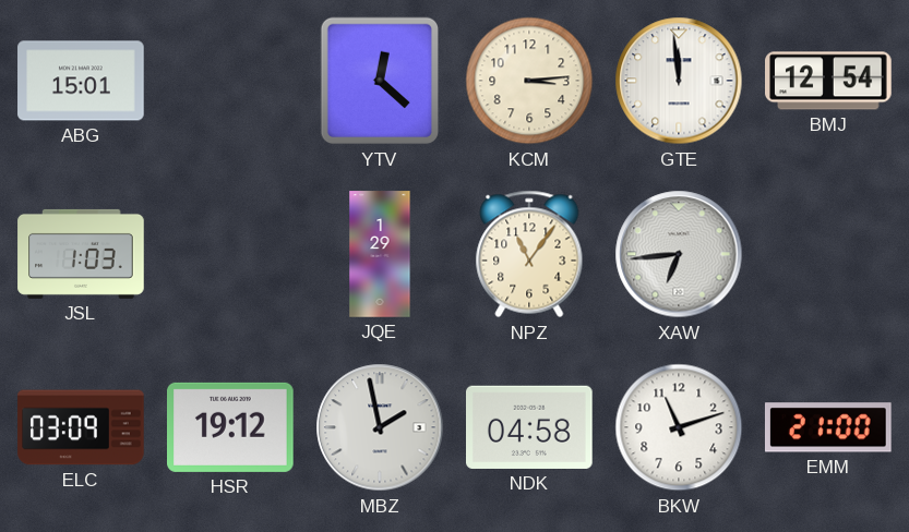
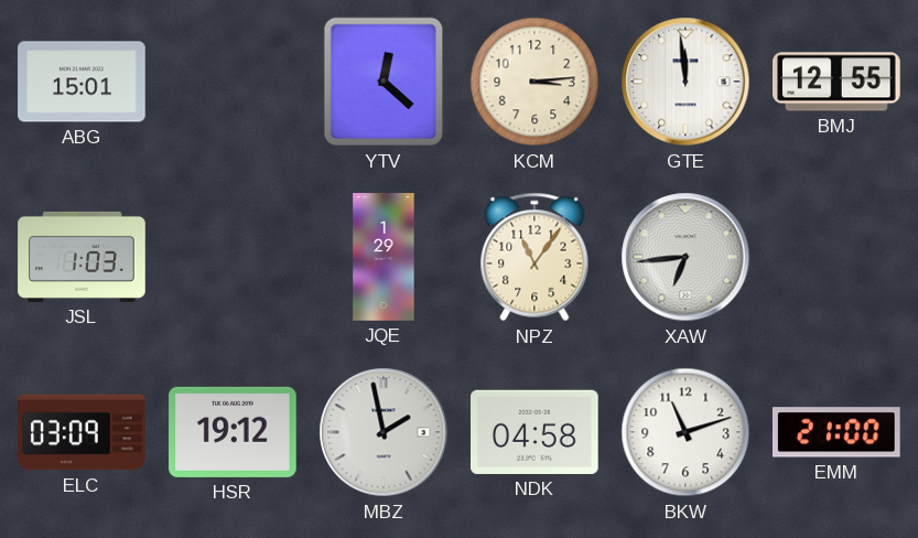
BMJ: 12:54 -> 12:55
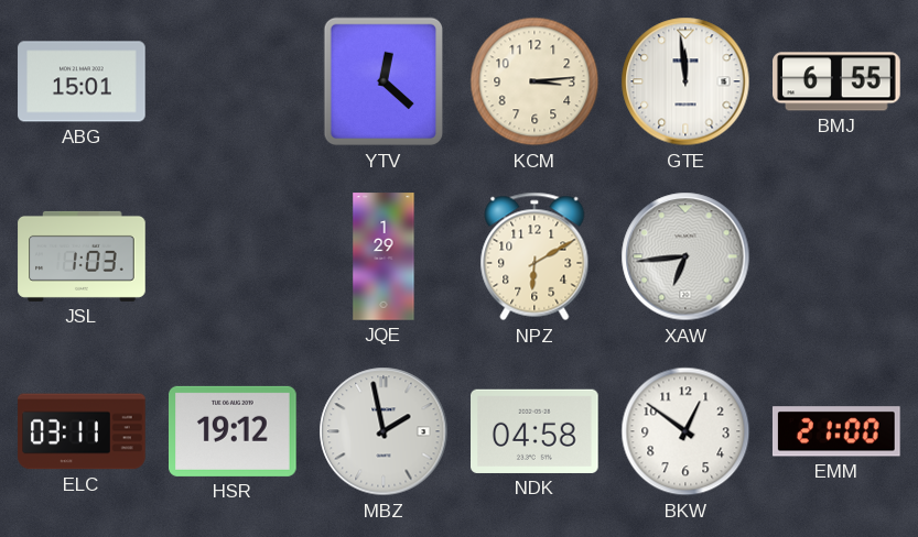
BMJ: 12:55 -> 6:55
NPZ: 11:06 -> 6:10
ELC: 03:09 -> 03:11
BKW: 11:12 -> 12:51
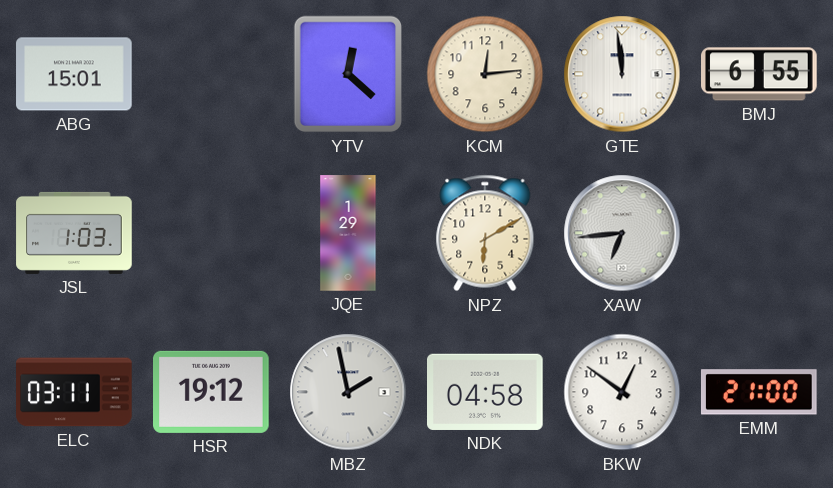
KCM: 3:14 -> 12:14
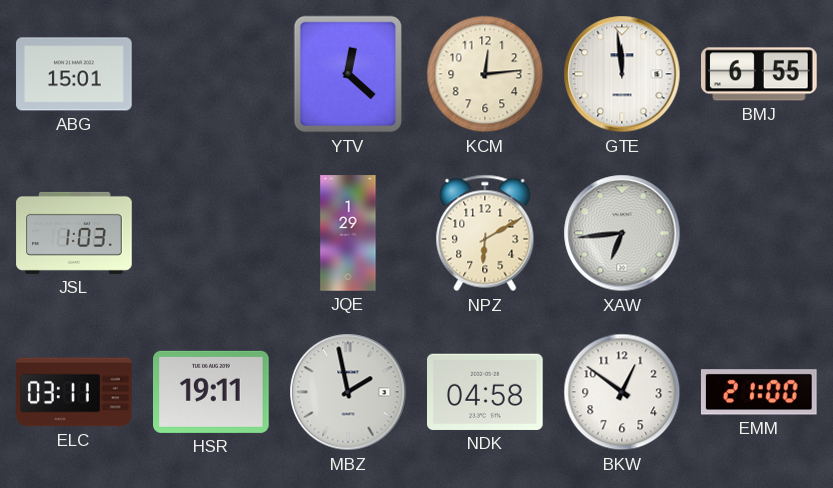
HSR: 19:12 -> 19:11
